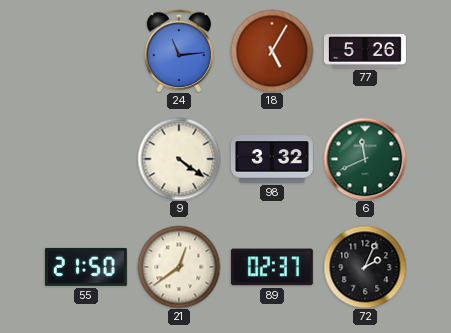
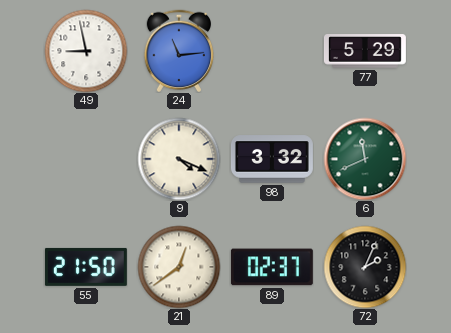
49: none -> 8:58
18: 5:05 -> none
77: 5:26 -> 5:29
9: 4:21 -> 4:19
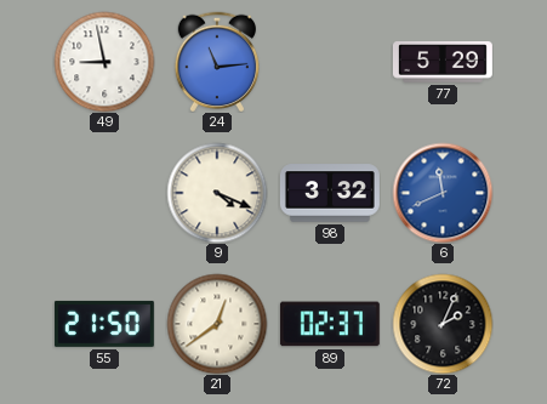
6 dial: green -> blue
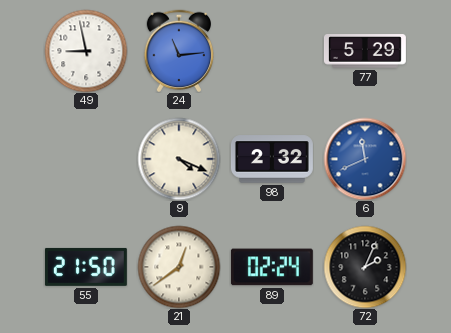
98: 3:32 -> 2:32
89: 02:37 -> 02:24
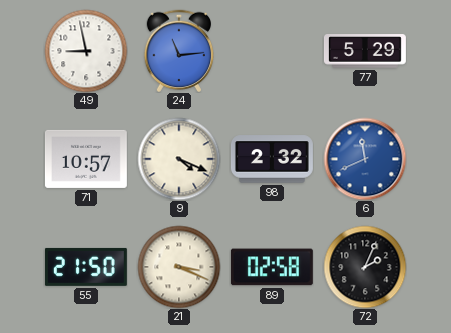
71: none -> 10:57
21: 12:39 -> 3:19
89: 02:24 -> 02:58
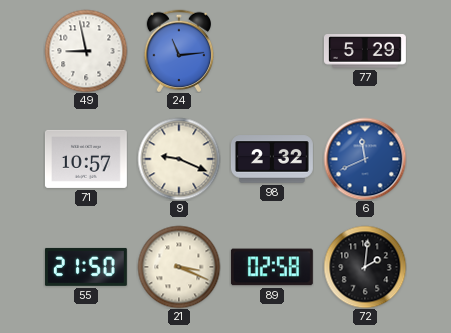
9: 4:19 -> 9:19
72: 2:04 -> 2:01
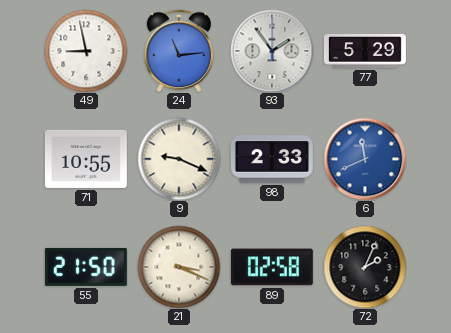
93: none -> 1:54
71: 10:57 -> 10:55
98: 2:32 -> 2:33
72: 2:01 -> 2:04
